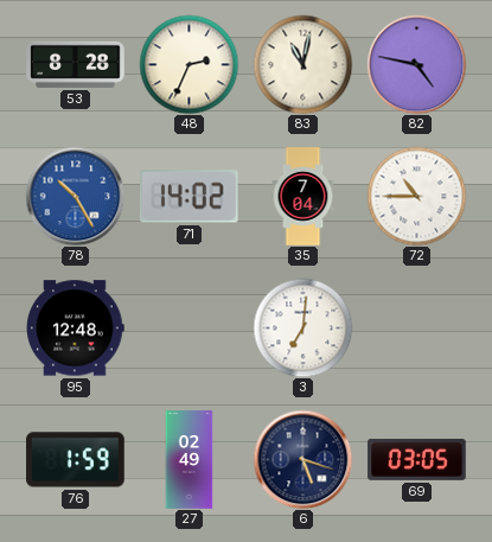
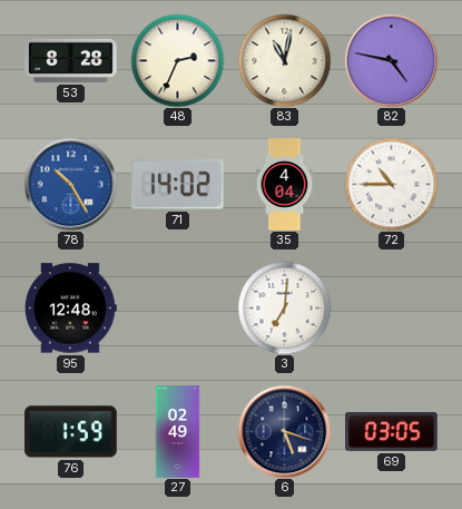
35: 7:04 -> 4:04
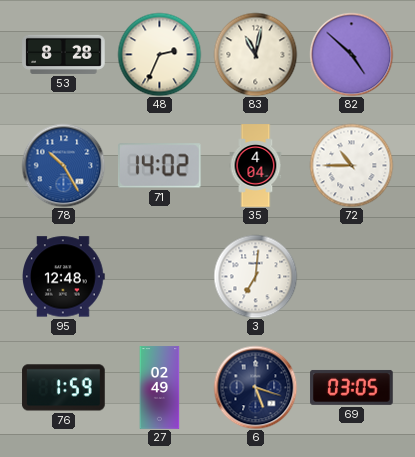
82: 4:47 -> 4:52
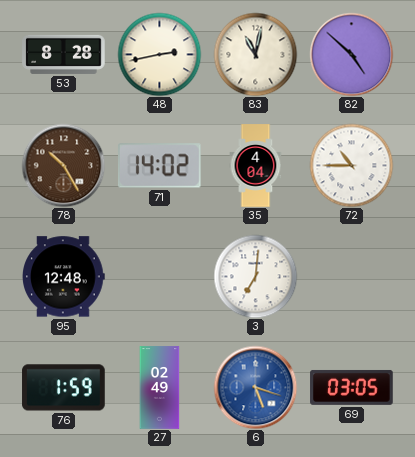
48: 2:34 -> 2:43
78 dial: blue -> brown
6 dial: navy -> blue
